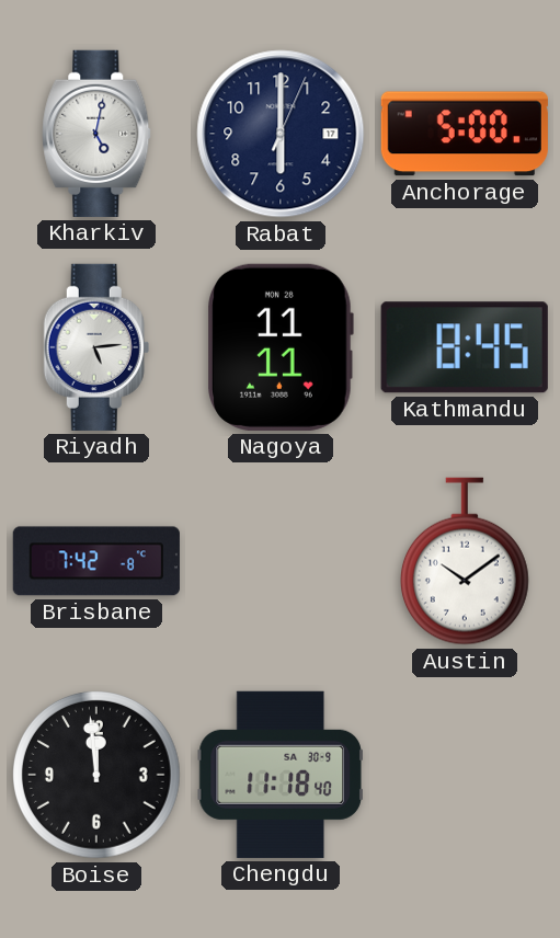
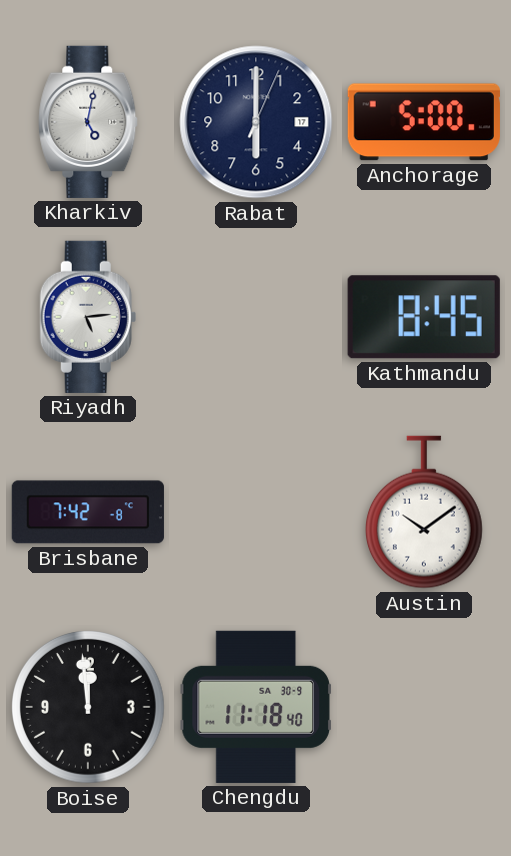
Nagoya: 11:11 -> none
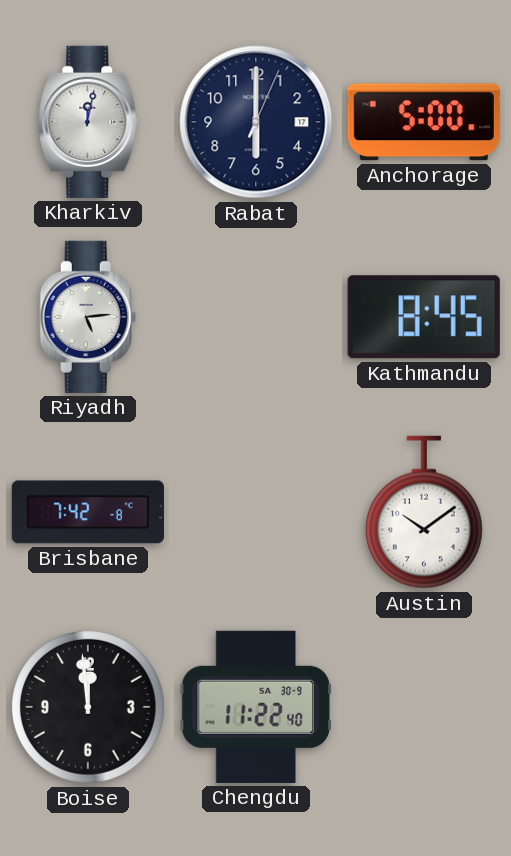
Kharkiv: 5:02 -> 12:02
Chengdu: 11:18 -> 11:22
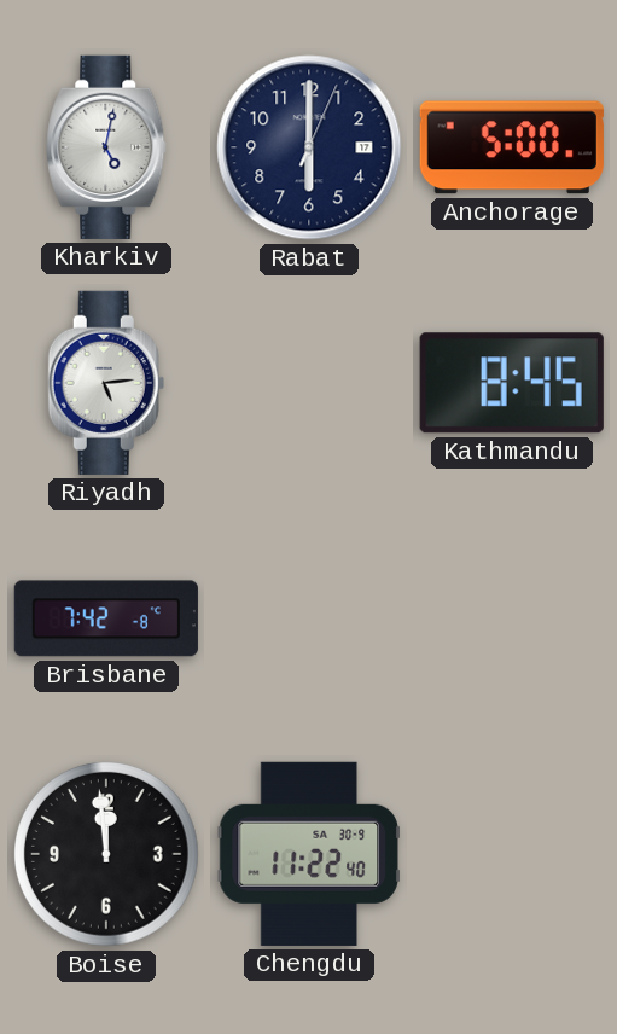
Kharkiv: 12:02 -> 5:02
Austin: 10:09 -> none
